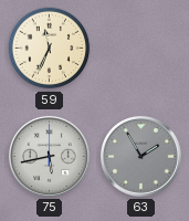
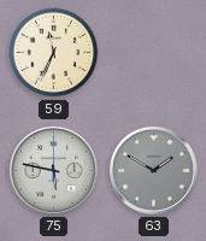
75: 5:43 -> 5:47
63: 1:55 -> 1:50
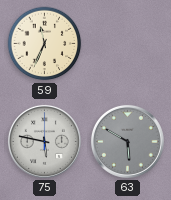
63: 1:50 -> 5:50
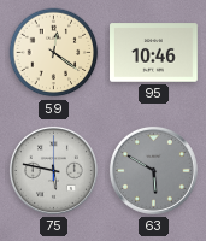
59: 11:34 -> 12:21
95: none -> 10:46
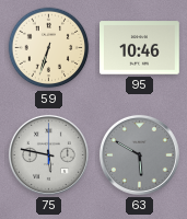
59: 12:21 -> 6:33
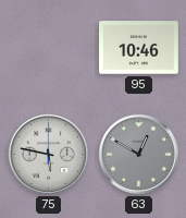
59: 6:33 -> none
63: 5:50 -> 12:50
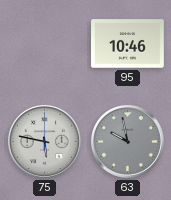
63: 12:50 -> 9:58
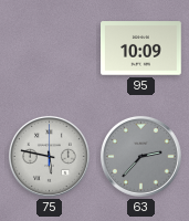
95: 10:46 -> 10:09
63: 9:58 -> 2:37
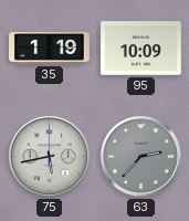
35: none -> 1:19
75: 5:47 -> 5:43
